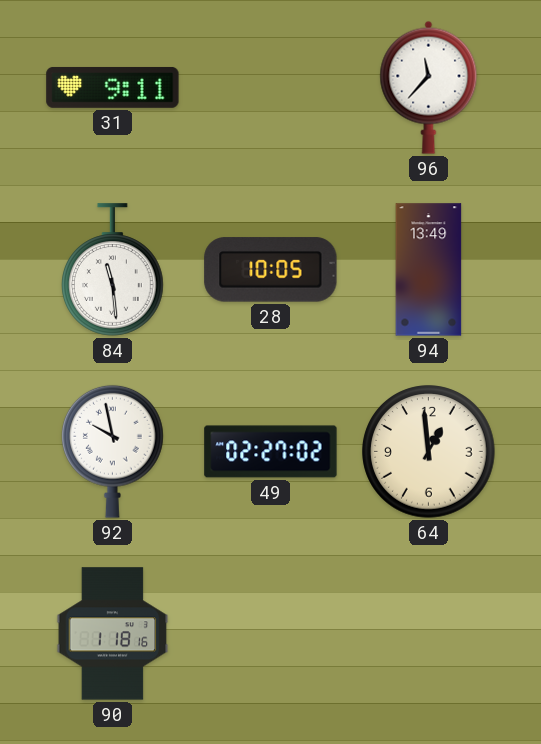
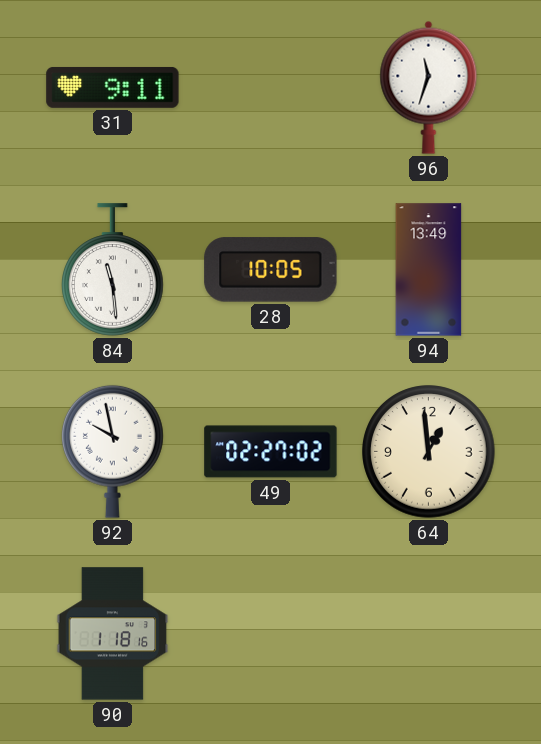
96: 11:37 -> 11:33
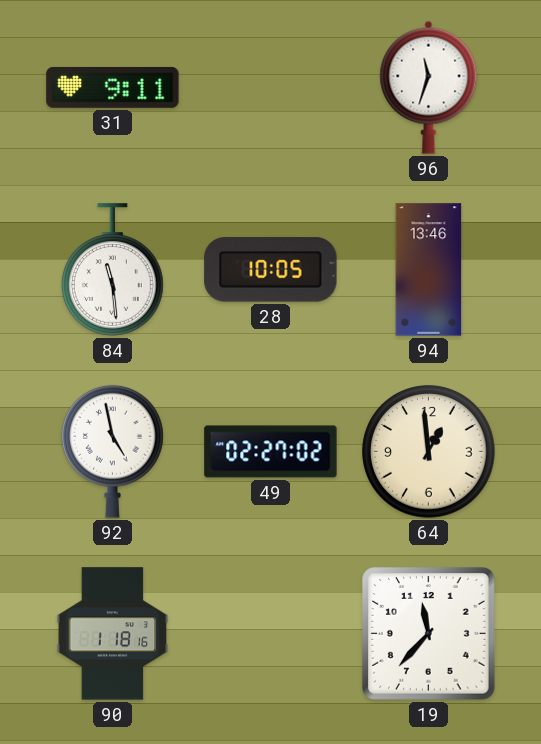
94: 13:49 -> 13:46
92: 9:58 -> 4:58
19: none -> 11:37
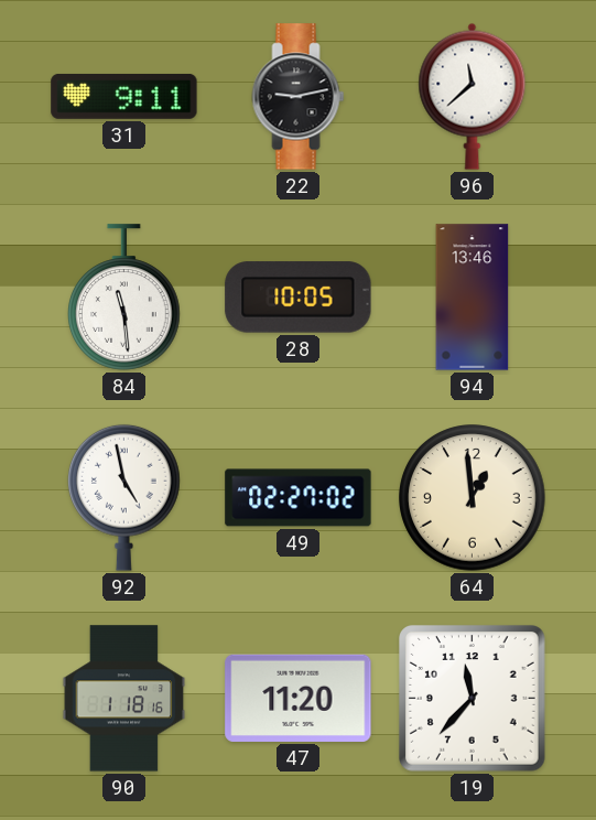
22: none -> 9:13
96: 11:33 -> 11:38
47: none -> 11:20
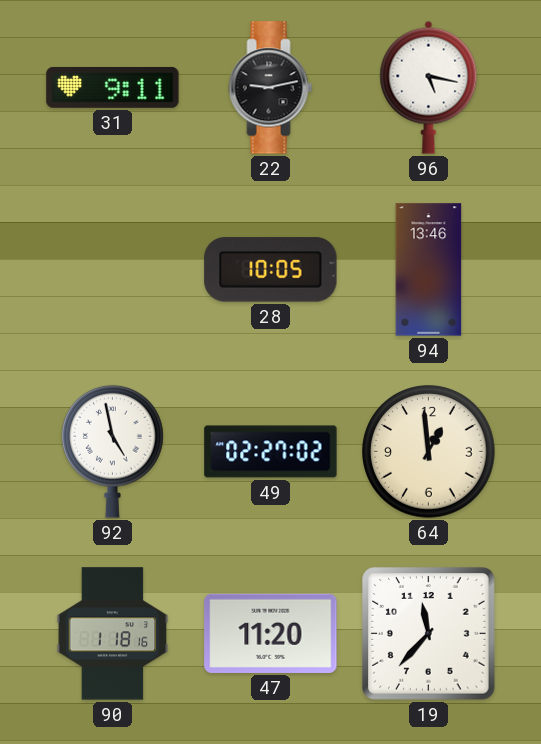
96: 11:38 -> 5:17
84: 11:29 -> none
